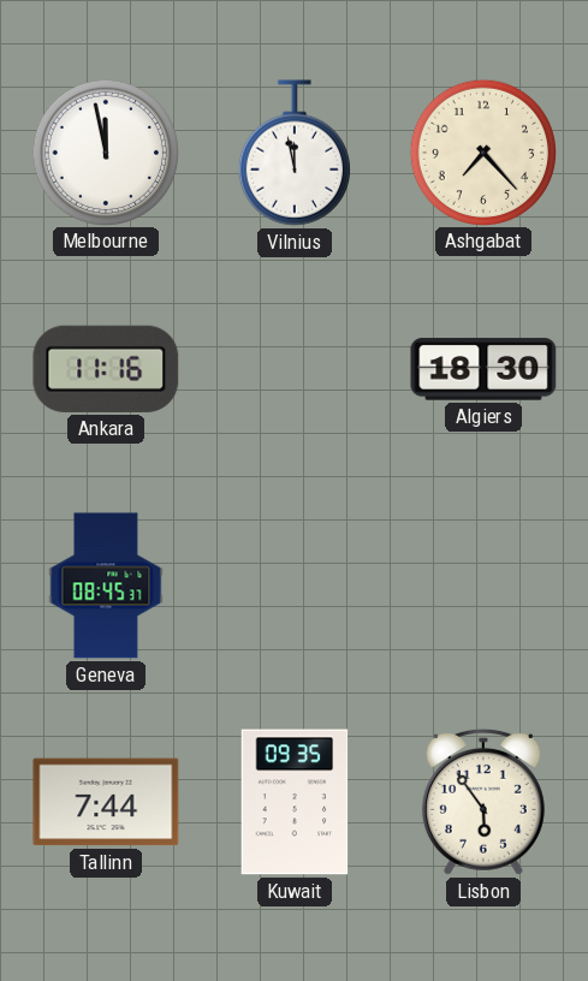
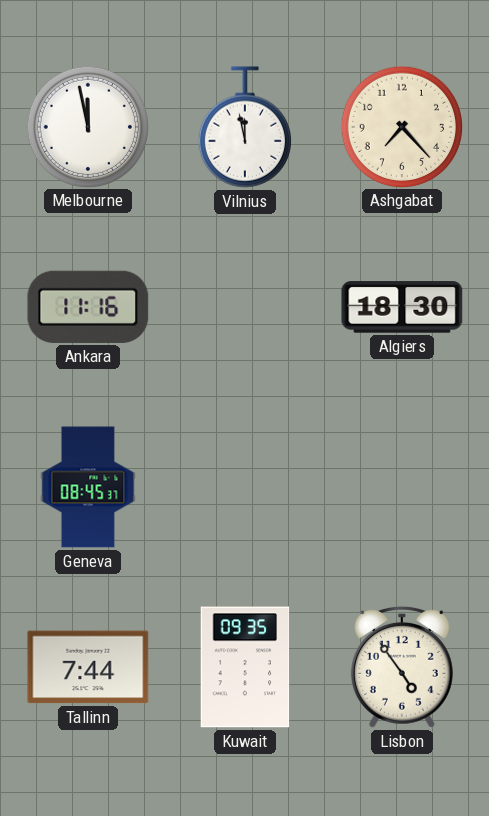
Lisbon: 5:54 -> 4:54
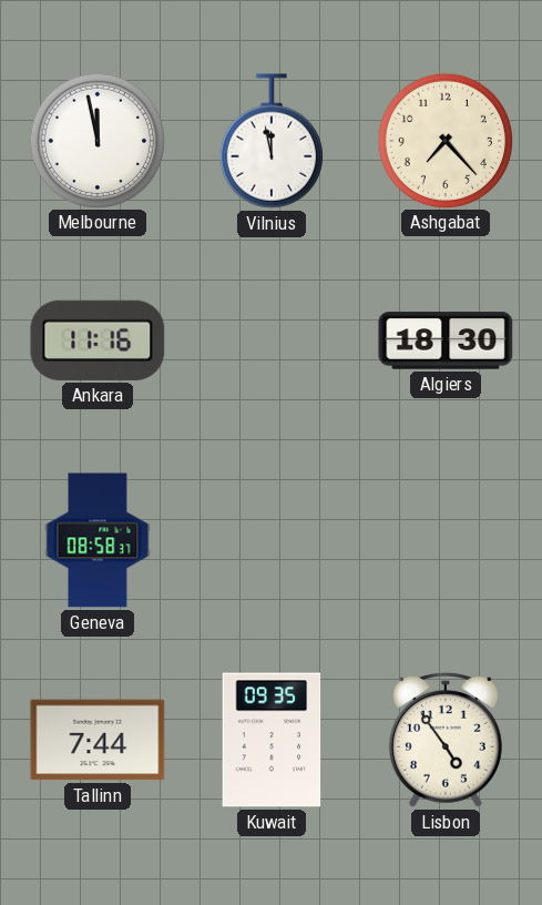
Geneva: 08:45 -> 08:58
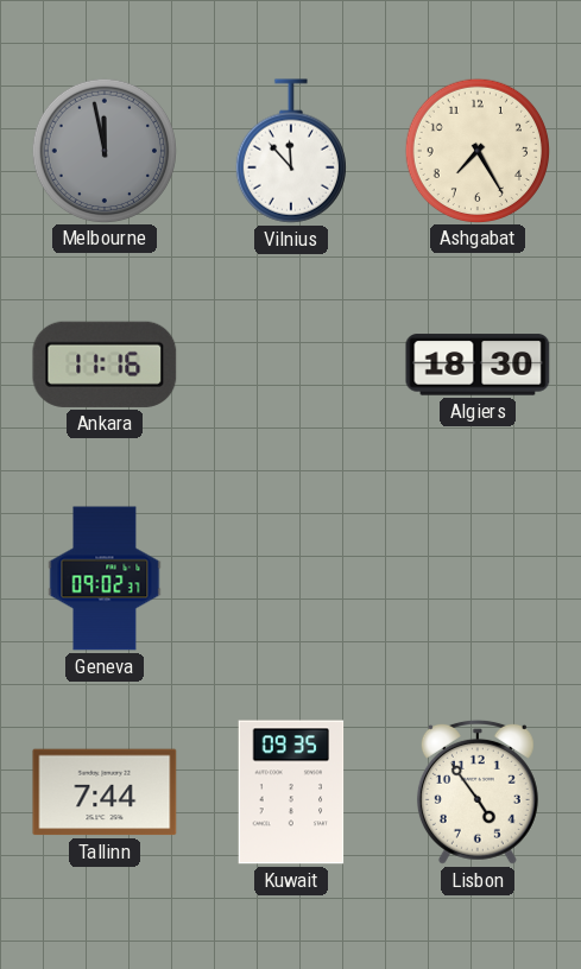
Melbourne dial: white -> grey
Vilnius: 11:58 -> 11:53
Ashgabat: 7:23 -> 7:25
Geneva: 08:58 -> 09:02
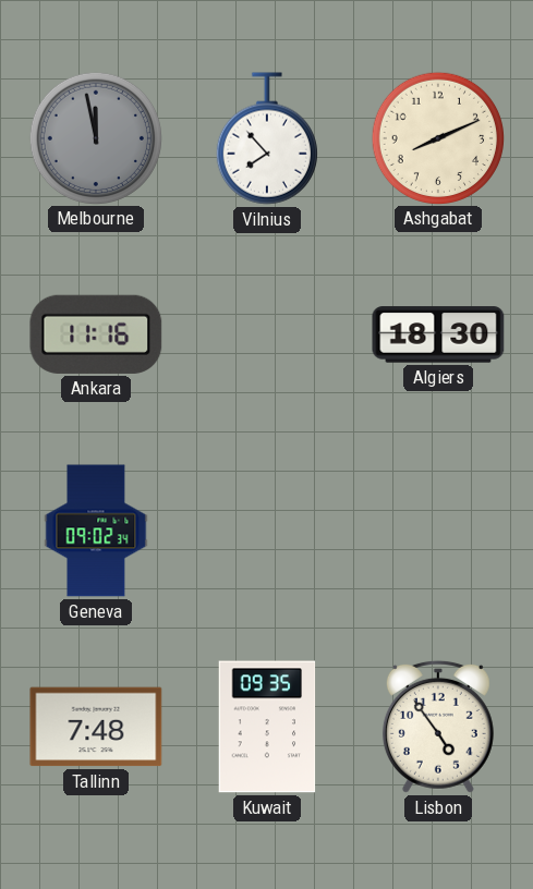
Vilnius: 11:53 -> 7:53
Ashgabat: 7:25 -> 8:11
Geneva: 09:02:37 -> 09:02:34
Tallinn: 7:44 -> 7:48
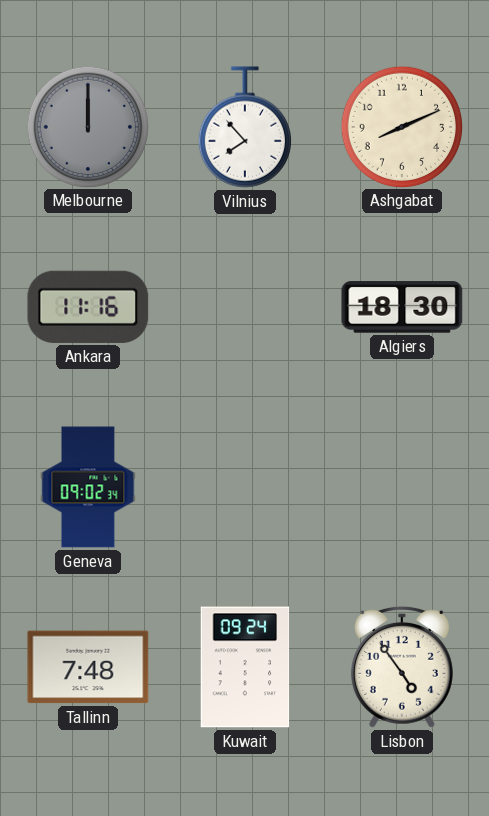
Melbourne: 11:58 -> 12:00
Kuwait: 09:35 -> 09:24
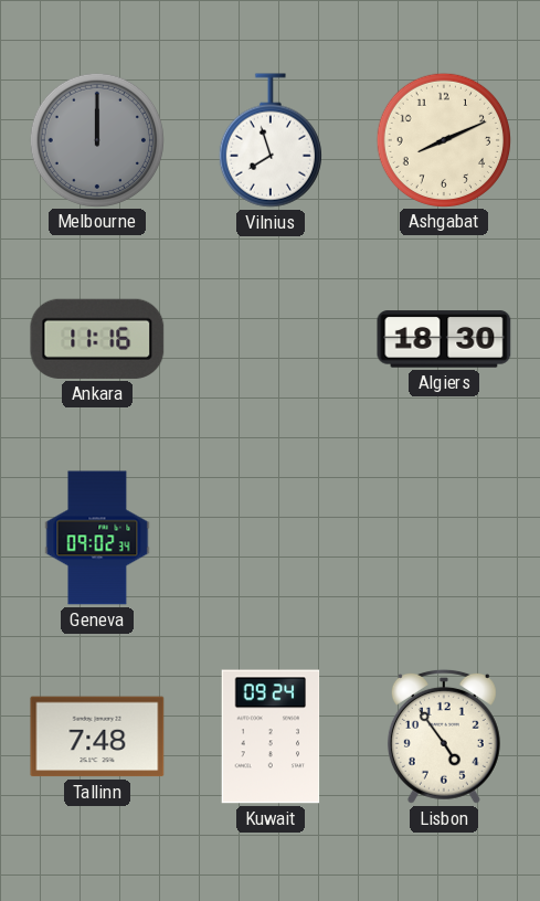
Vilnius: 7:53 -> 7:57
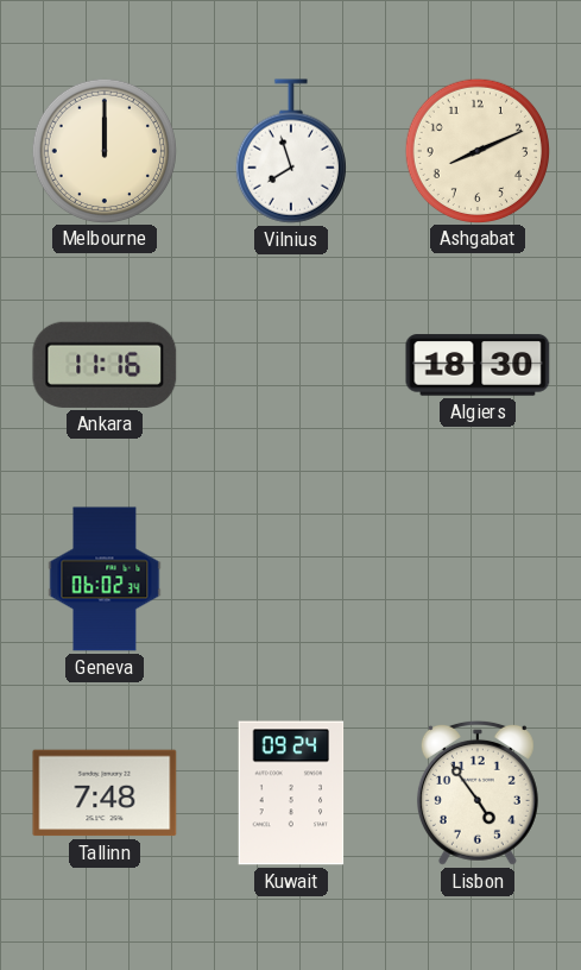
Melbourne dial: grey -> cream
Geneva: 09:02 -> 06:02
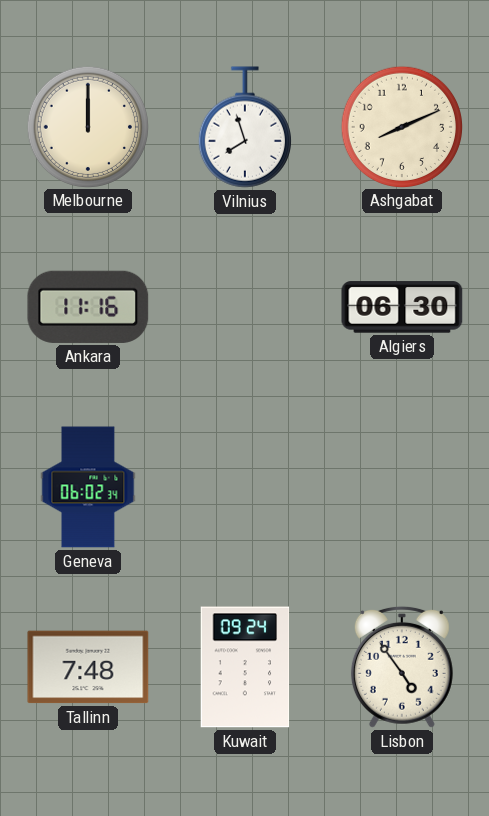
Algiers: 18:30 -> 06:30
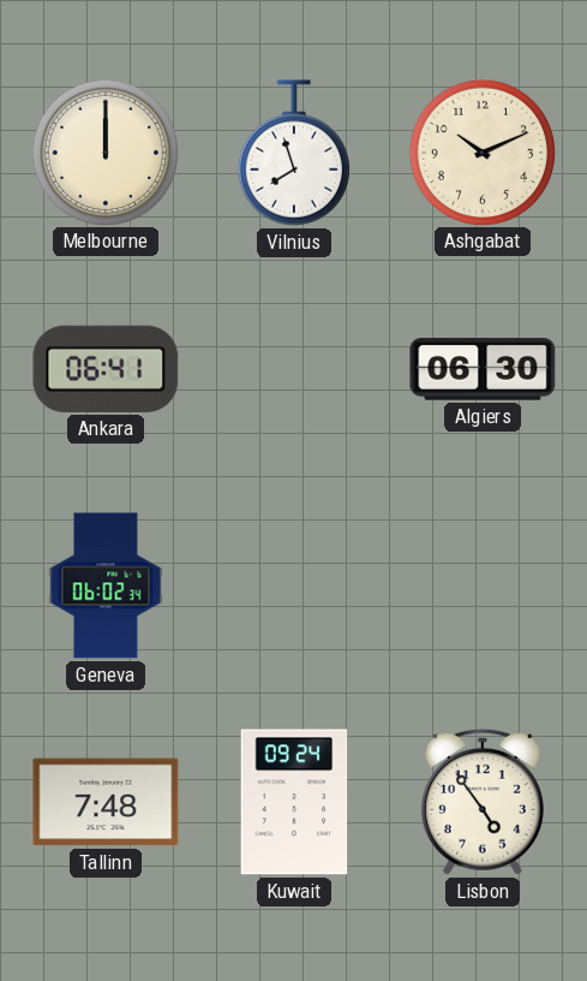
Ashgabat: 8:11 -> 10:11
Ankara: 11:16 -> 06:41
